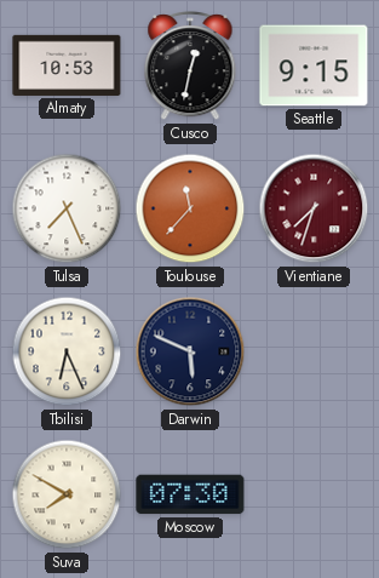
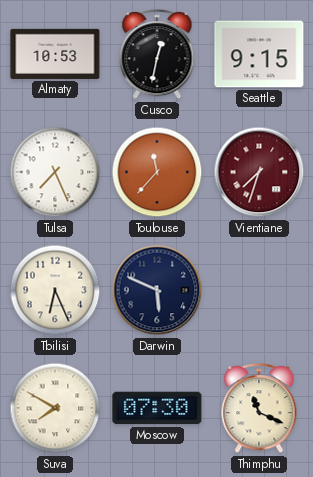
Thimphu: none -> 11:19
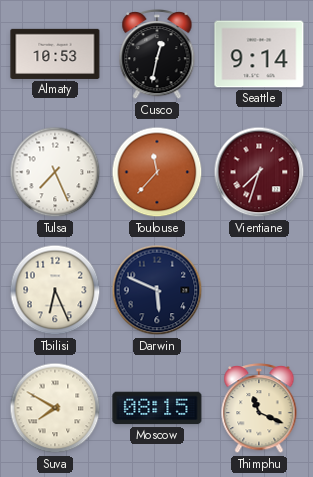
Seattle: 9:15 -> 9:14
Moscow: 07:30 -> 08:15
